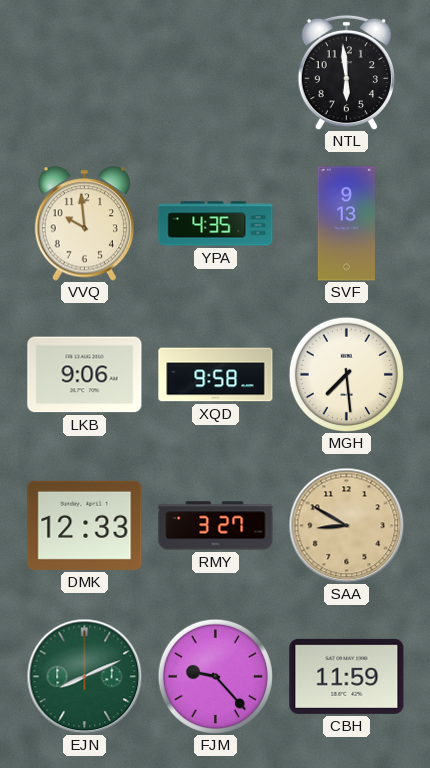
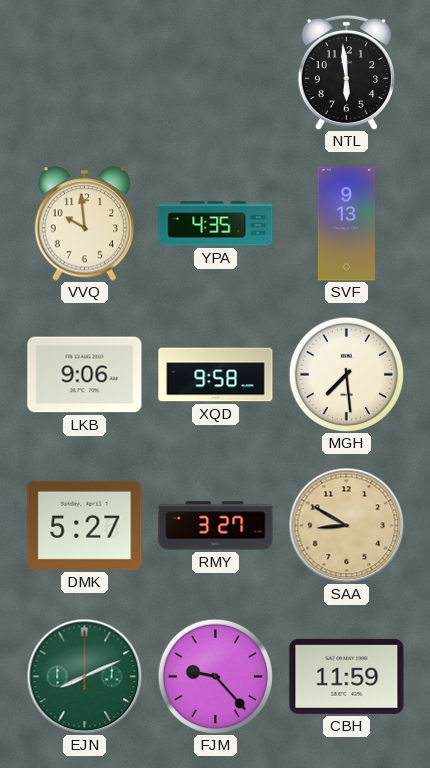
DMK: 12:33 -> 5:27
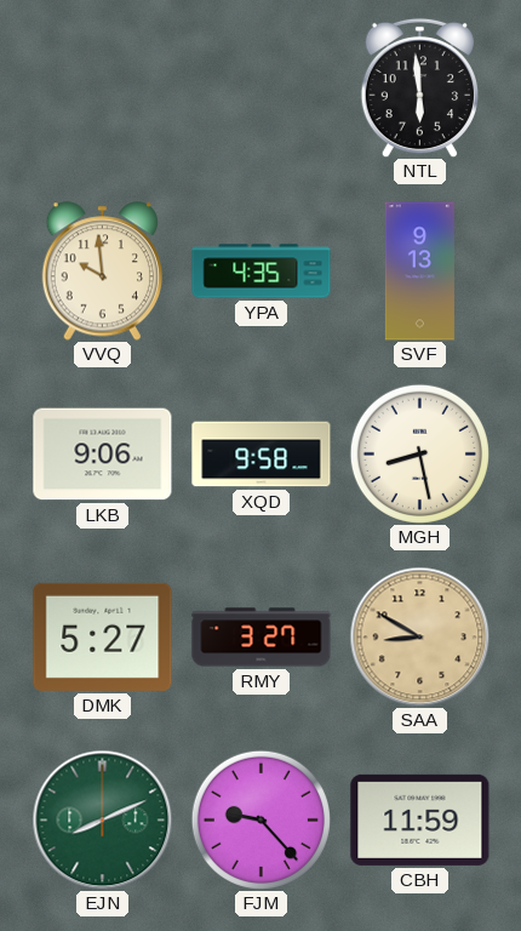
MGH: 7:29 -> 8:28
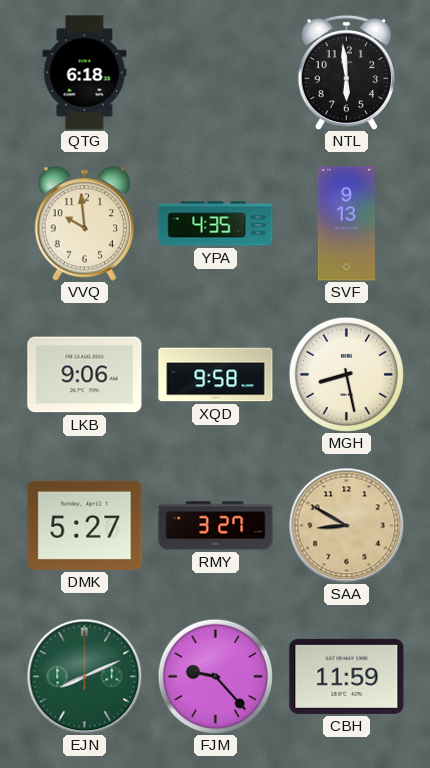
QTG: none -> 6:18
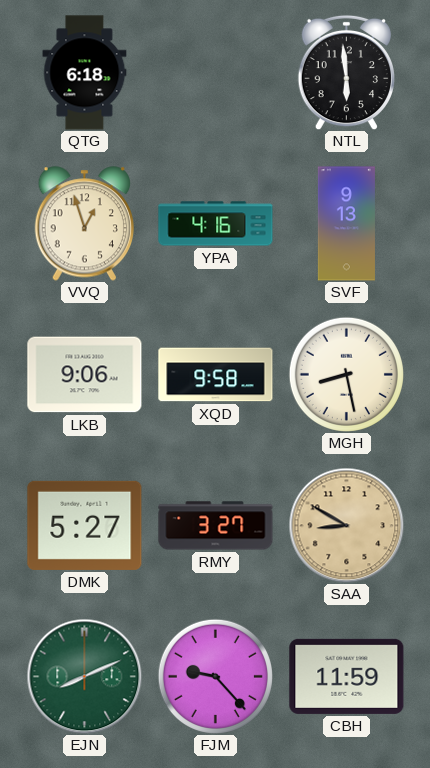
VVQ: 9:59 -> 12:57
YPA: 4:35 -> 4:16
